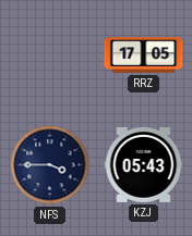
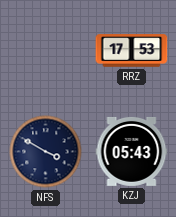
RRZ: 17:05 -> 17:53
NFS: 3:45 -> 3:50
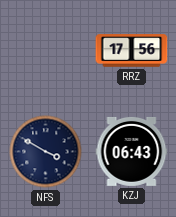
RRZ: 17:53 -> 17:56
KZJ: 05:43 -> 06:43
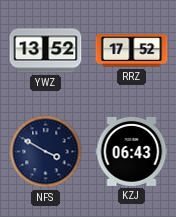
YWZ: none -> 13:52
RRZ: 17:56 -> 17:52
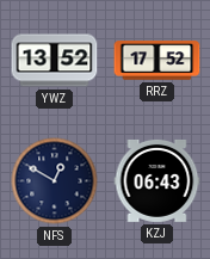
NFS: 3:50 -> 12:50
